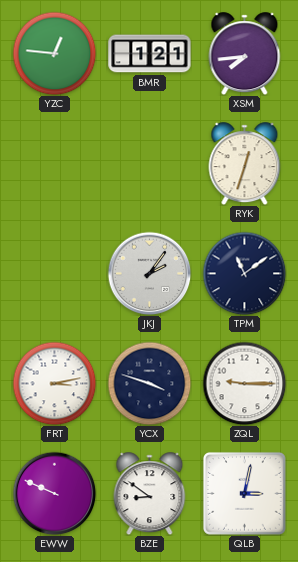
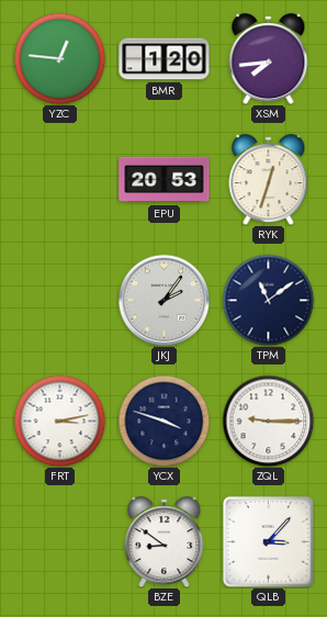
BMR: 1:21 -> 1:20
EPU: none -> 20:53
EWW: 9:49 -> none
QLB: 3:02 -> 3:07
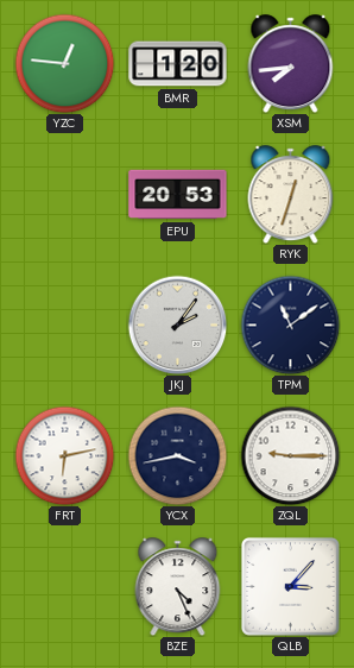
FRT: 3:13 -> 6:13
YCX: 3:48 -> 3:43
BZE: 8:51 -> 4:26
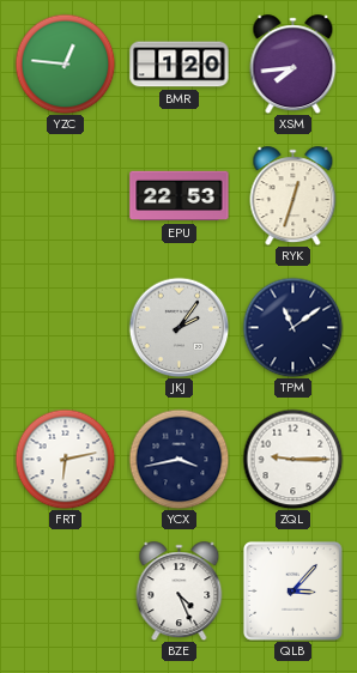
EPU: 20:53 -> 22:53
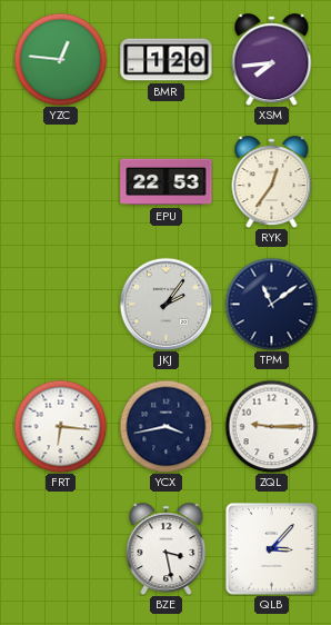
RYK: 12:33 -> 12:36
FRT: 6:13 -> 6:16
BZE: 4:26 -> 3:28
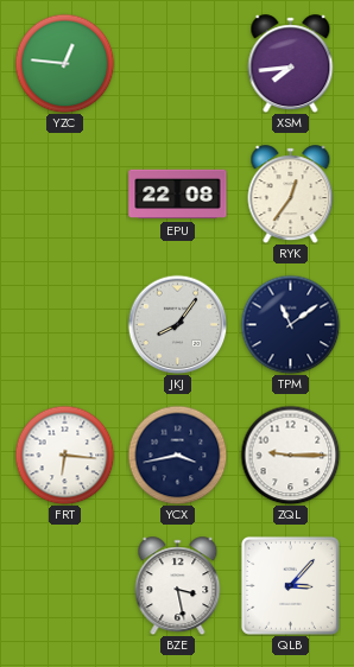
BMR: 1:20 -> none
EPU: 22:53 -> 22:08
JKJ: 2:06 -> 8:06
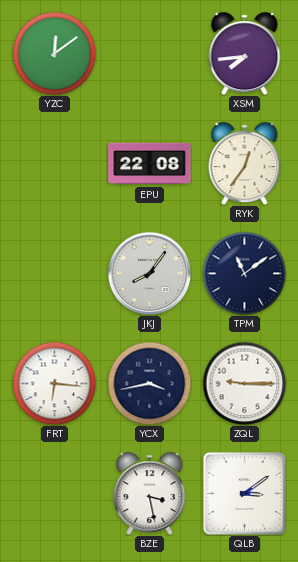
YZC: 12:46 -> 12:09
QLB: 3:07 -> 3:09
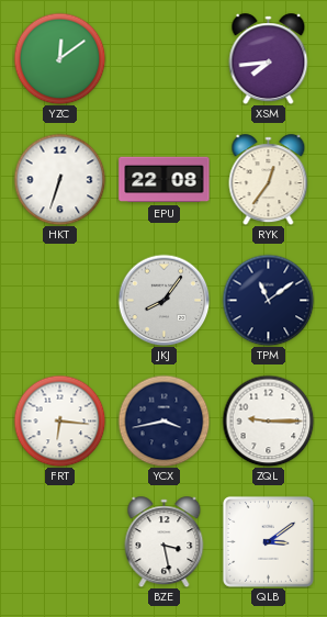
HKT: none -> 6:33
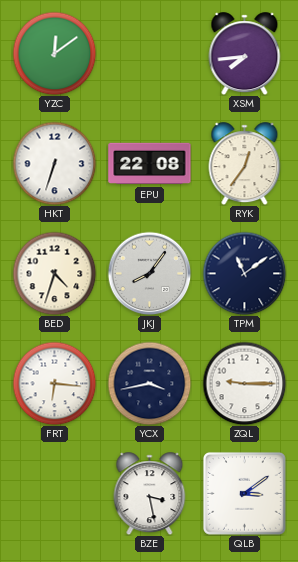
BED: none -> 4:33
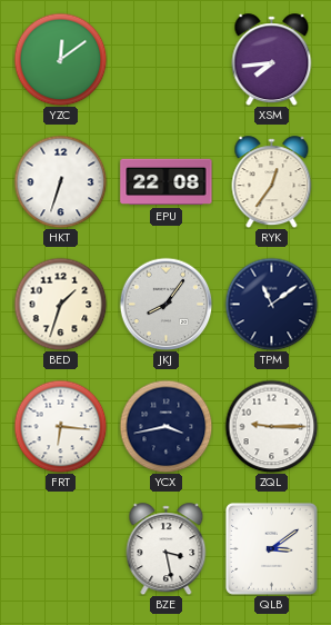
BED: 4:33 -> 1:33
